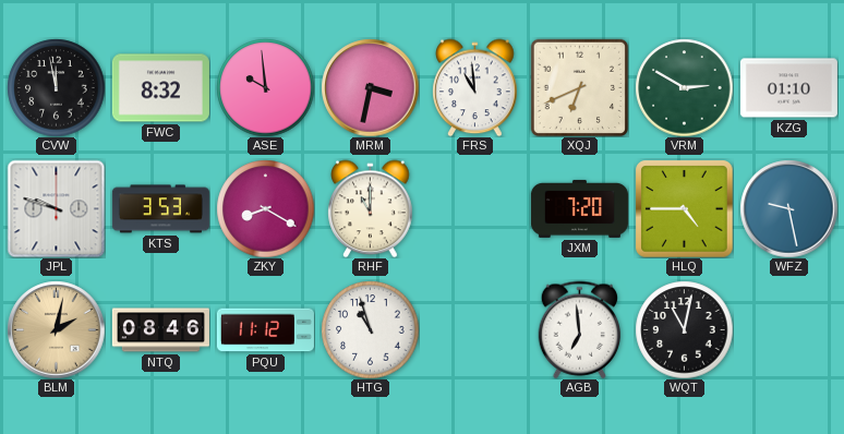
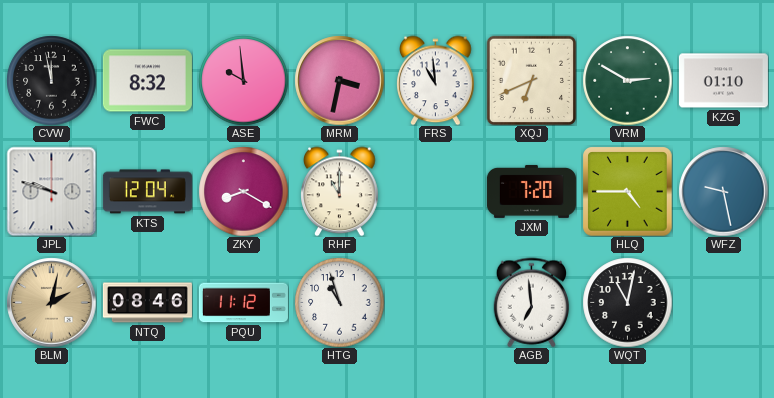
KTS: 3:53 -> 12:04
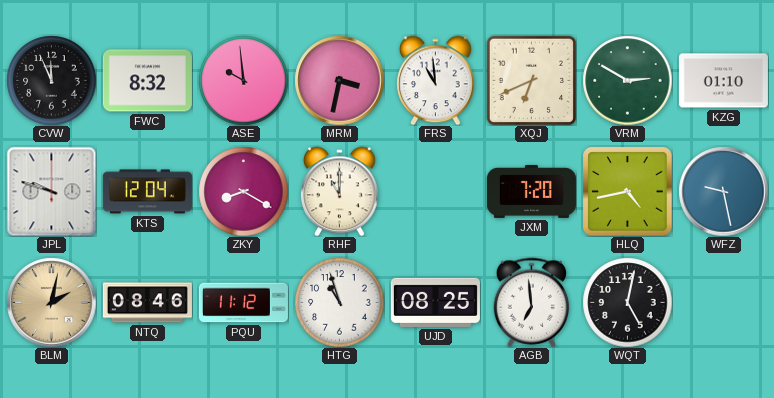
CVW: 11:58 -> 11:56
HLQ: 4:45 -> 4:43
UJD: none -> 08:25
WQT: 11:02 -> 5:02
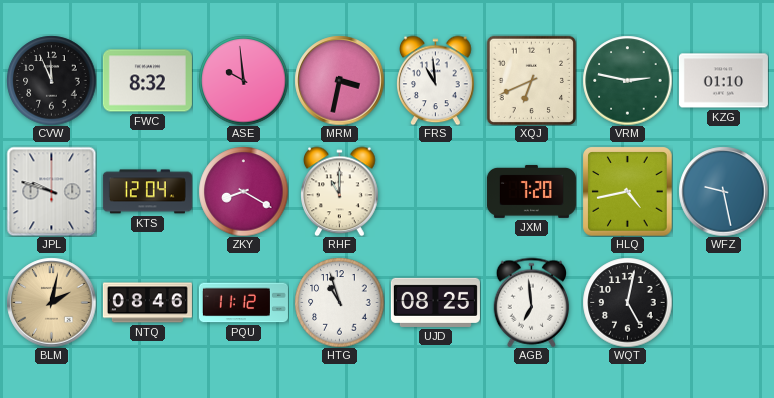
VRM: 2:50 -> 2:47
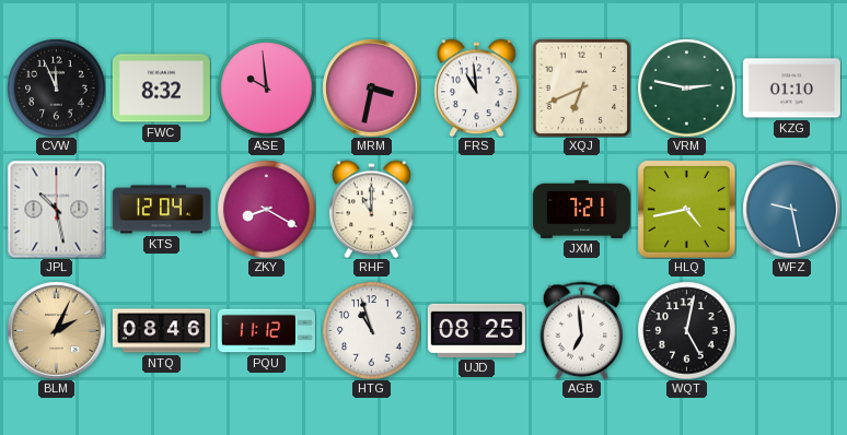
JPL: 9:48 -> 10:28
JXM: 7:20 -> 7:21
BLM: 2:02 -> 2:04
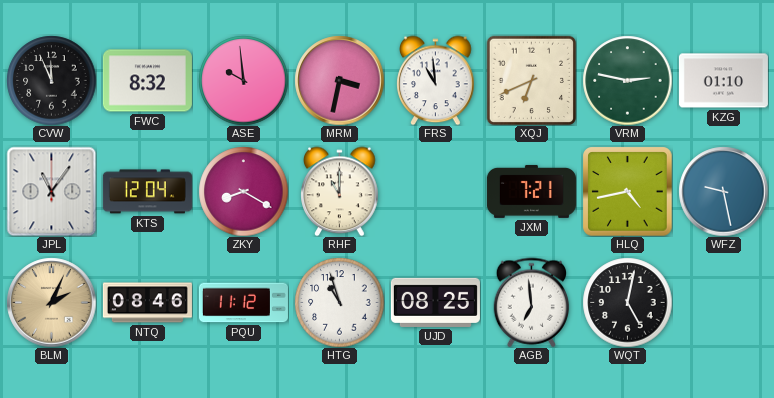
JPL: 10:28 -> 11:06
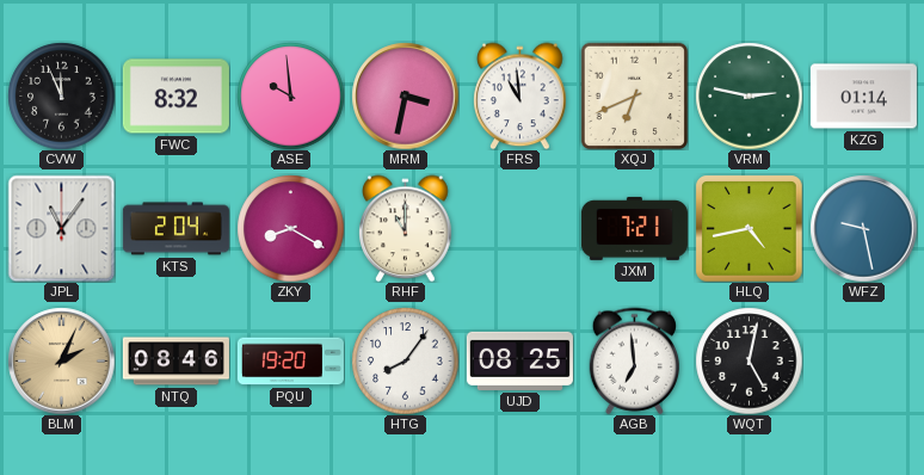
KZG: 01:10 -> 01:14
KTS: 12:04 -> 2:04
PQU: 11:12 -> 19:20
HTG: 10:57 -> 8:06
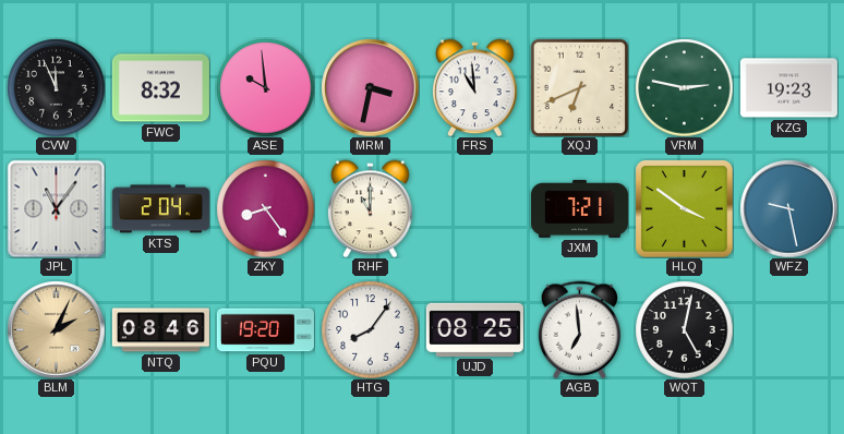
KZG: 01:14 -> 19:23
ZKY: 8:20 -> 8:24
HLQ: 4:43 -> 3:51
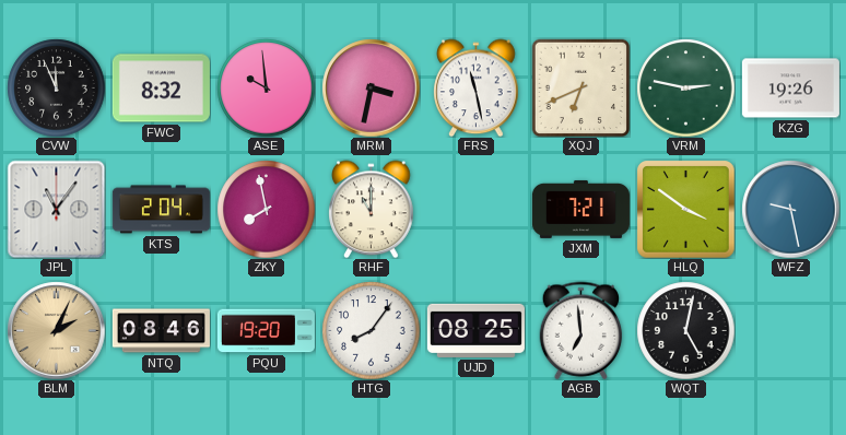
FRS: 10:59 -> 11:28
KZG: 19:23 -> 19:26
ZKY: 8:24 -> 7:58
